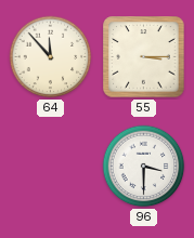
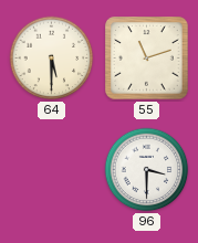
64: 11:53 -> 5:30
55: 3:15 -> 11:12
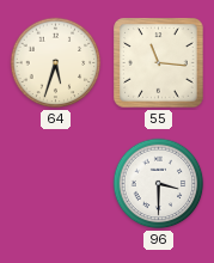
64: 5:30 -> 5:33
55: 11:12 -> 11:16
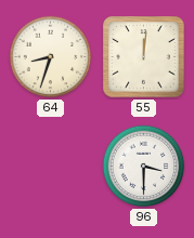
64: 5:33 -> 8:33
55: 11:16 -> 12:01
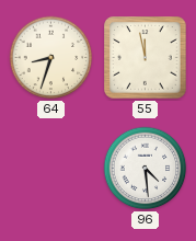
55: 12:01 -> 11:58
96: 3:30 -> 4:29
